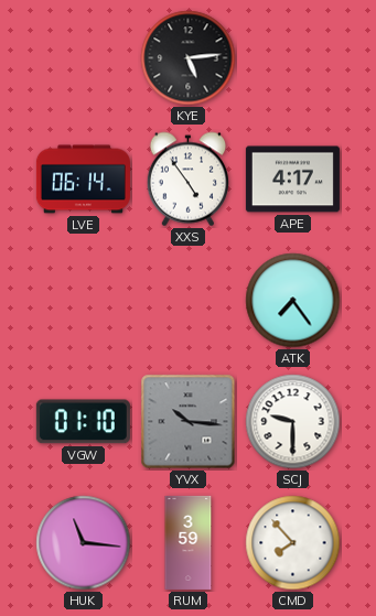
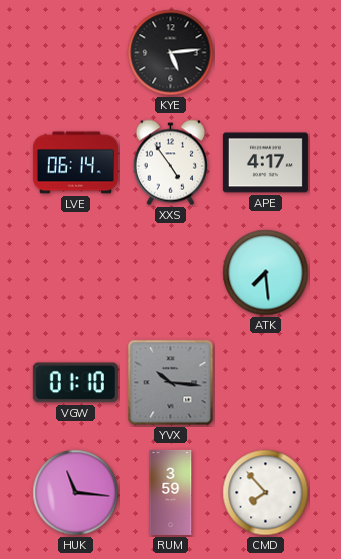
ATK: 7:24 -> 7:29
SCJ: 9:30 -> none
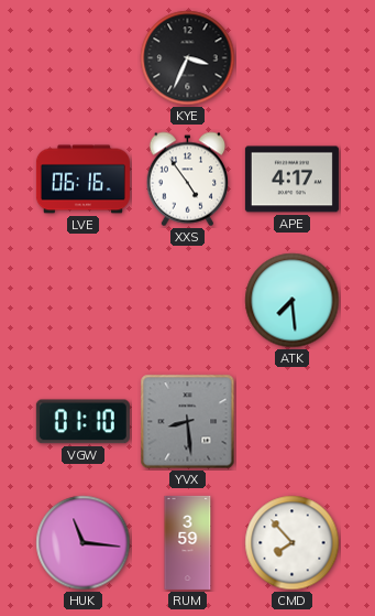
KYE: 5:14 -> 3:34
LVE: 06:14 -> 06:16
YVX: 10:16 -> 8:29
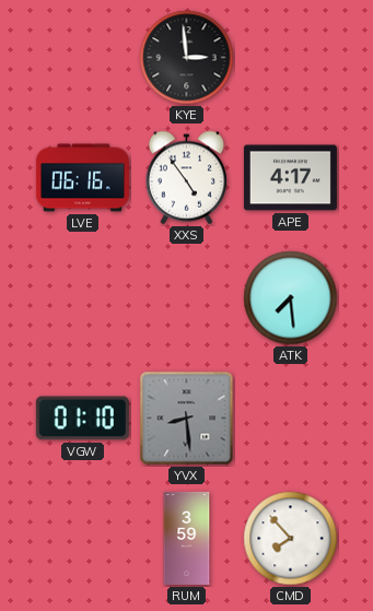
KYE: 3:34 -> 2:59
HUK: 11:16 -> none
